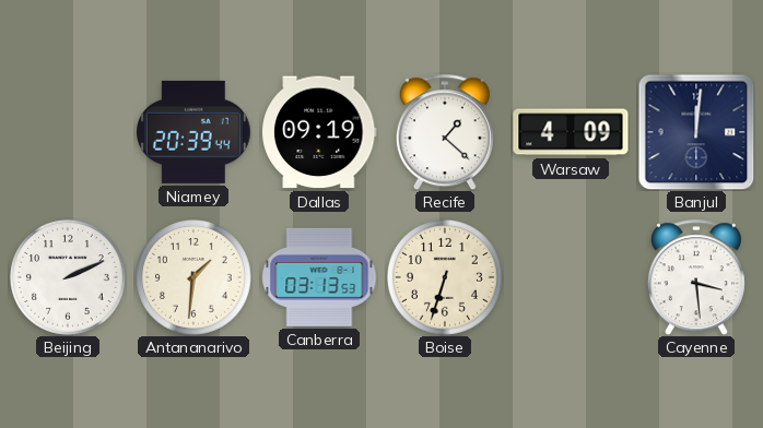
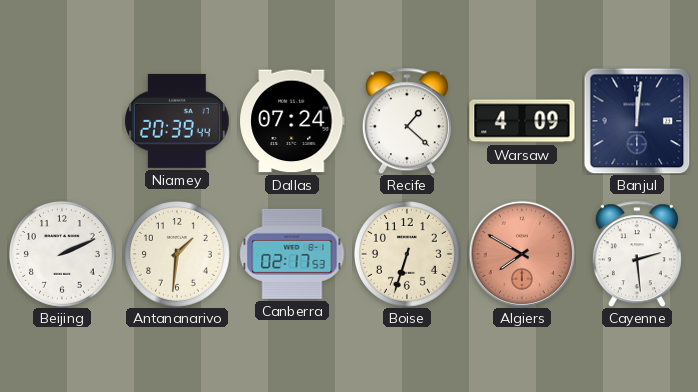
Dallas: 09:19 -> 07:24
Canberra: 03:13 -> 02:17
Algiers: none -> 7:50
Cayenne: 3:29 -> 2:29
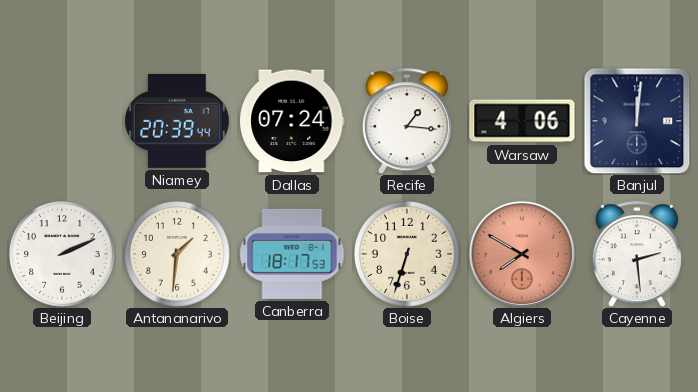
Recife: 1:22 -> 1:16
Warsaw: 4:09 -> 4:06
Canberra: 02:17 -> 18:17
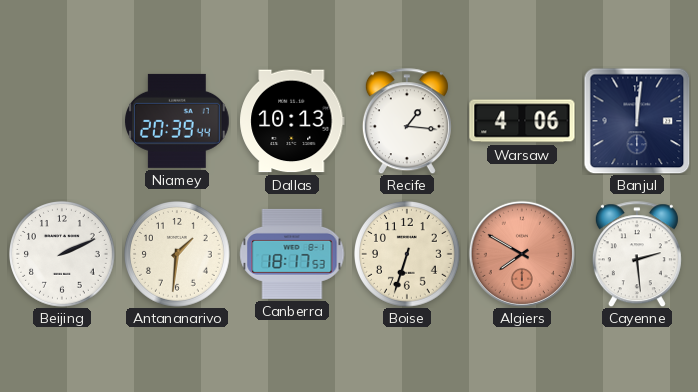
Dallas: 07:24 -> 10:13
